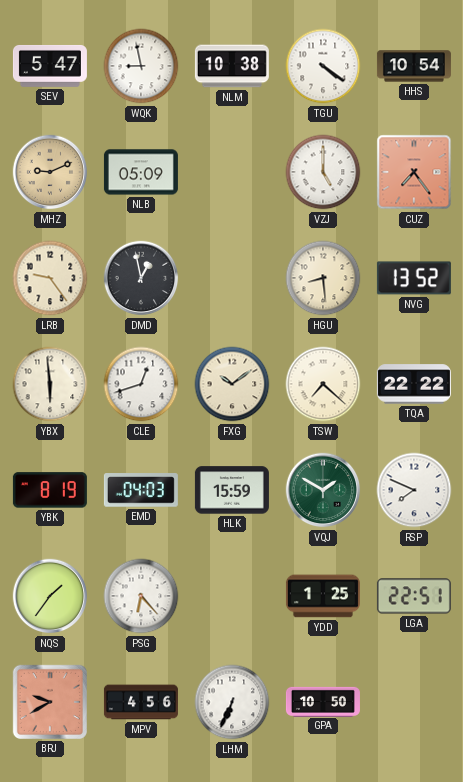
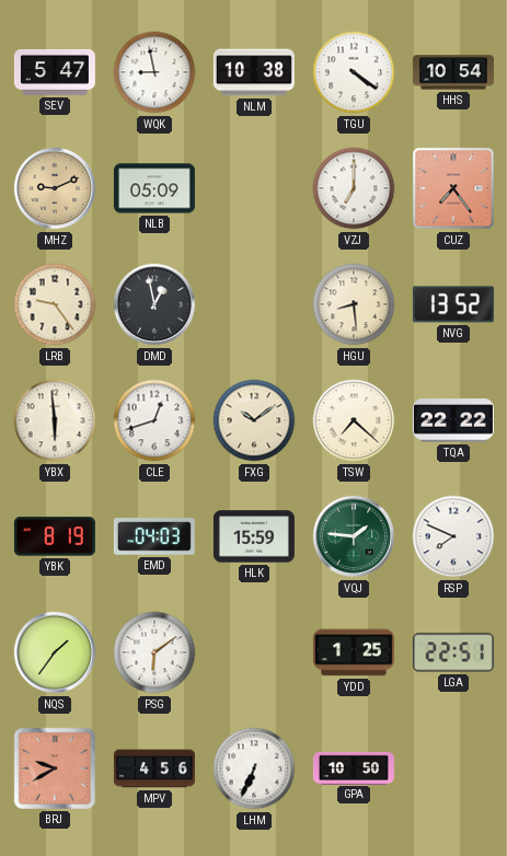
VZJ: 5:00 -> 7:00
VQJ: 1:50 -> 1:46
PSG: 6:23 -> 6:09
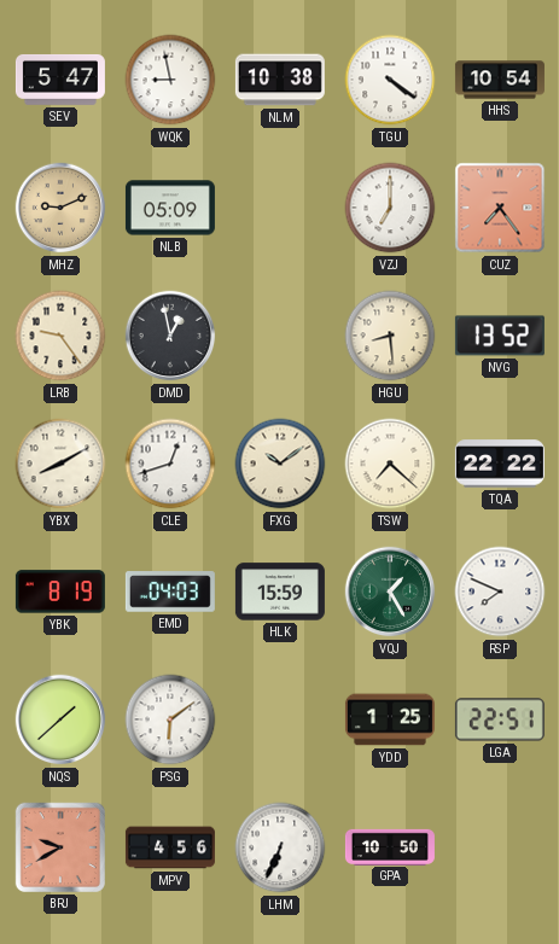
YBX: 5:59 -> 8:10
VQJ: 1:46 -> 1:25
NQS: 1:36 -> 1:38
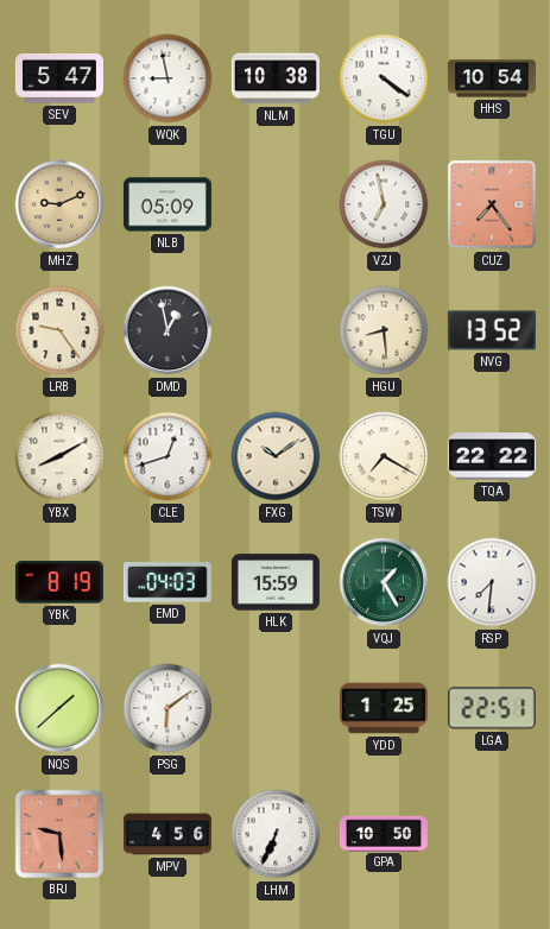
VZJ: 7:00 -> 6:58
TSW: 7:22 -> 7:20
RSP: 7:49 -> 7:31
BRJ: 9:40 -> 9:29
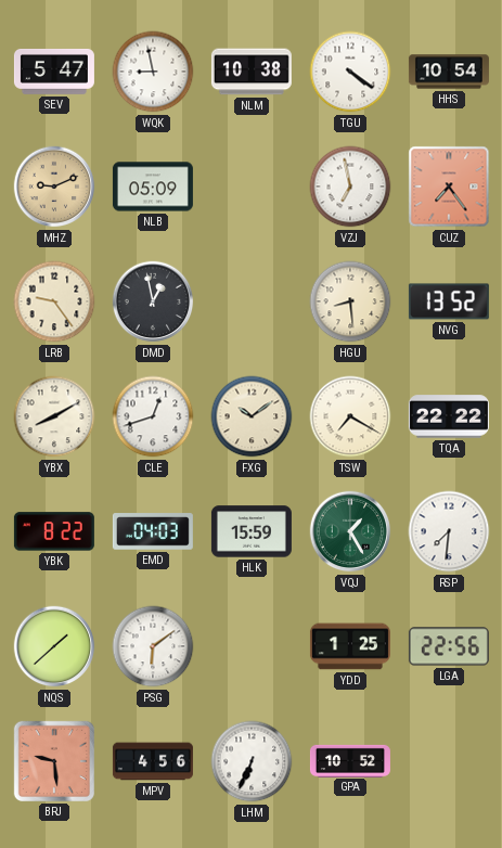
YBK: 8:19 -> 8:22
LGA: 22:51 -> 22:56
GPA: 10:50 -> 10:52
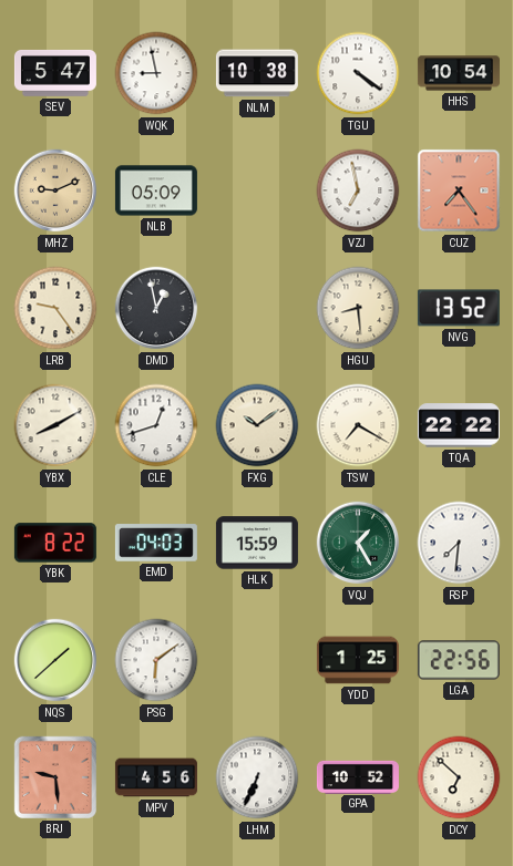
DCY: none -> 6:52
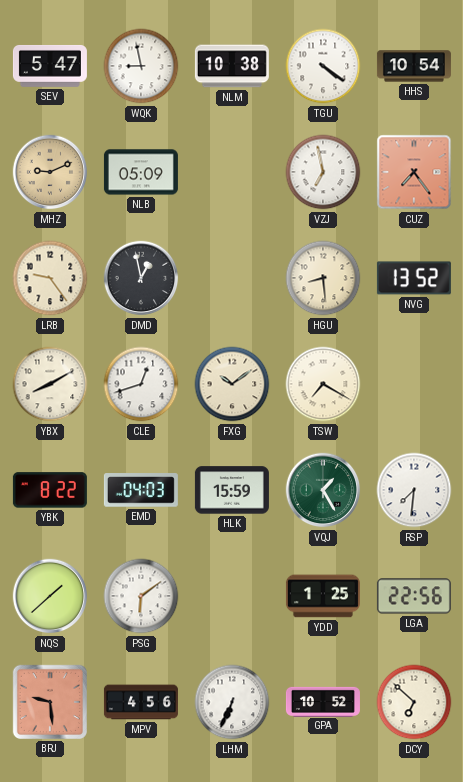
TQA: 22:22 -> none
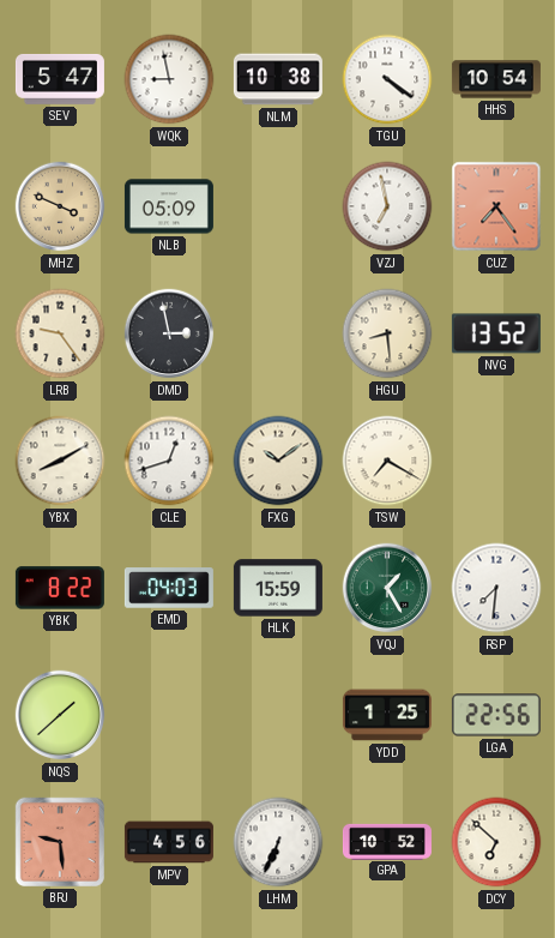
MHZ: 9:11 -> 3:49
DMD: 12:58 -> 2:58
PSG: 6:09 -> none
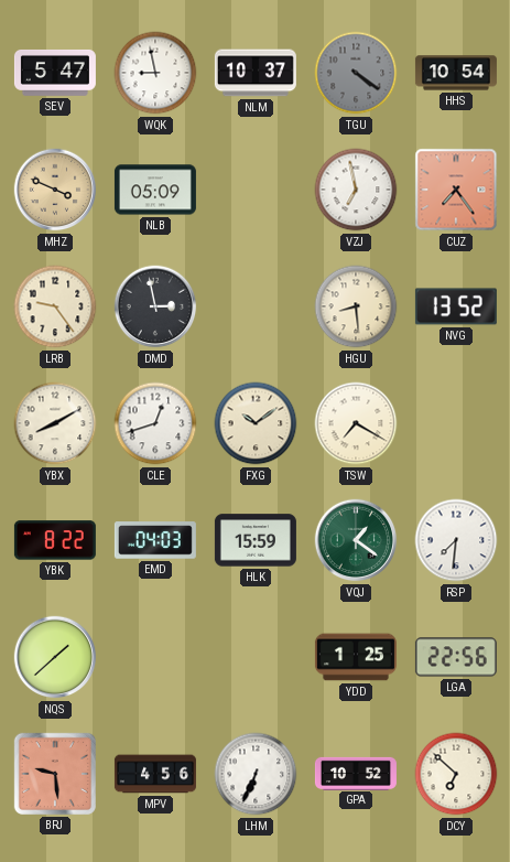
NLM: 10:38 -> 10:37
TGU dial: white -> grey
VQJ: 1:25 -> 1:21
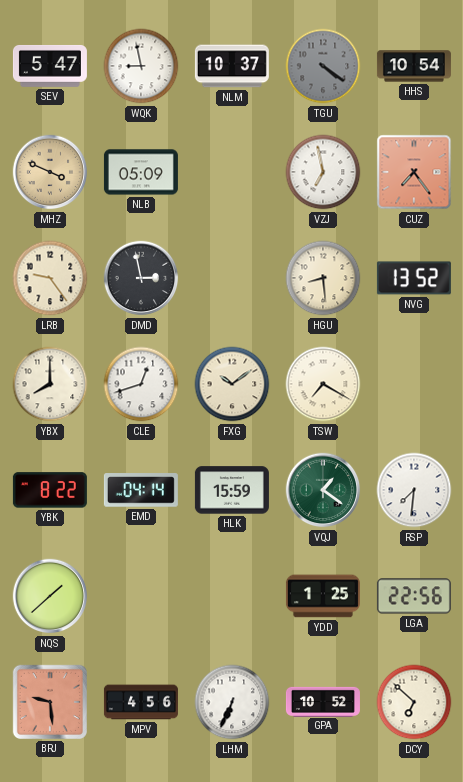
YBX: 8:10 -> 8:00
EMD: 04:03 -> 04:14
